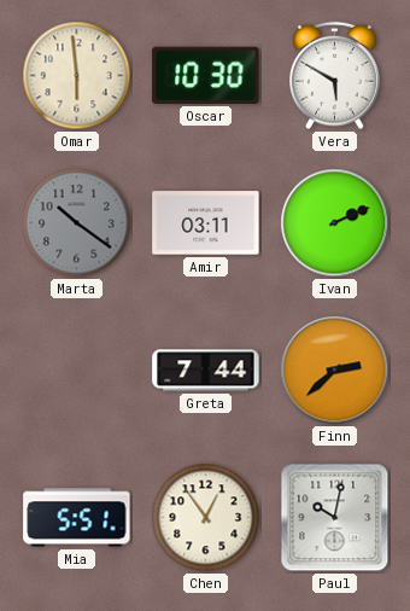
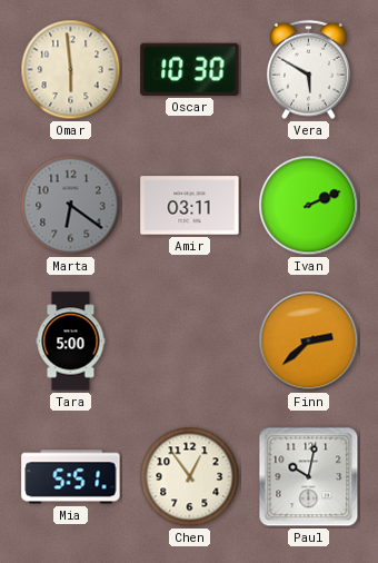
Marta: 10:21 -> 6:21
Tara: none -> 5:00
Greta: 7:44 -> none
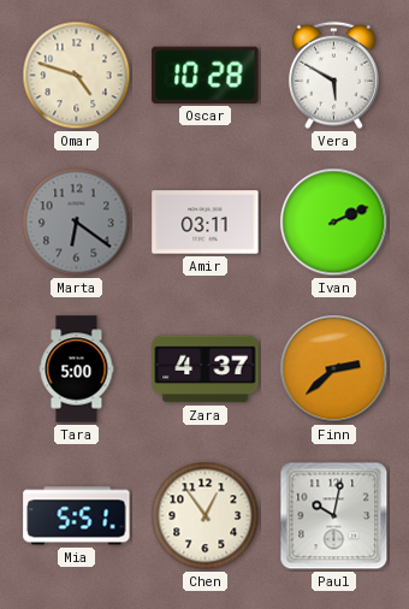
Omar: 5:59 -> 4:48
Oscar: 10:30 -> 10:28
Zara: none -> 4:37
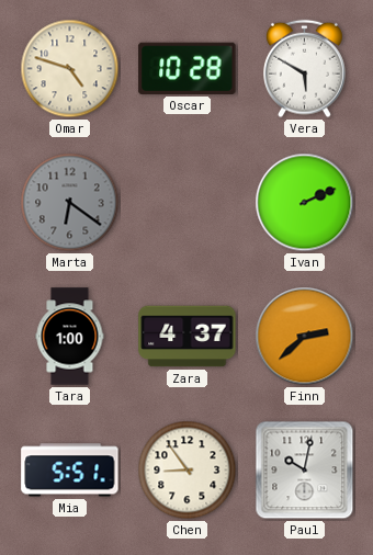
Amir: 03:11 -> none
Tara: 5:00 -> 1:00
Chen: 12:54 -> 8:54
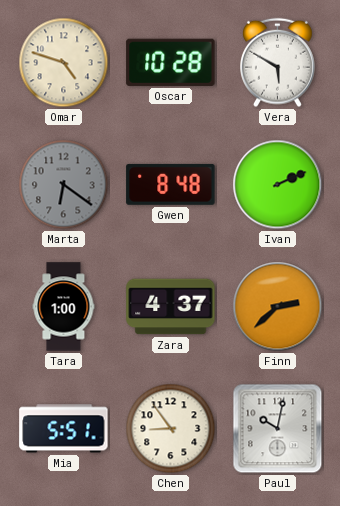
Gwen: none -> 8:48
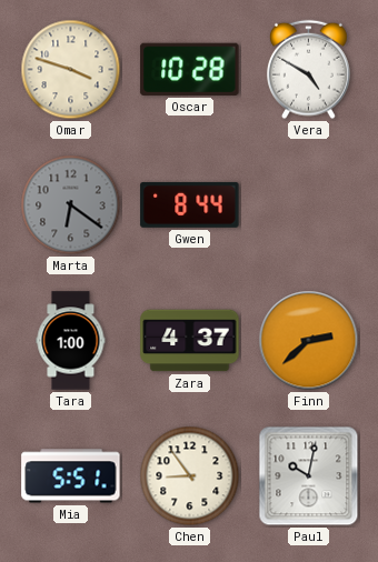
Omar: 4:48 -> 3:48
Vera: 5:50 -> 4:50
Gwen: 8:48 -> 8:44
Ivan: 2:11 -> none
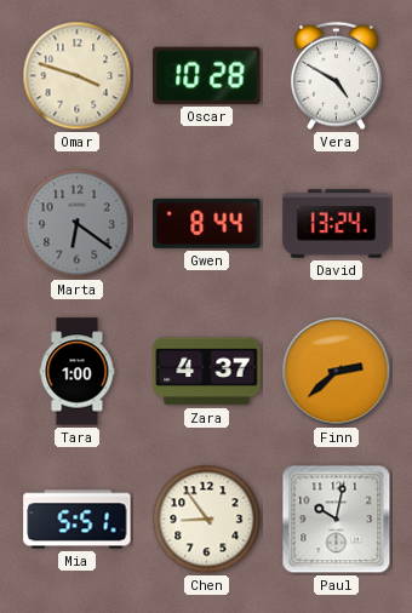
David: none -> 13:24
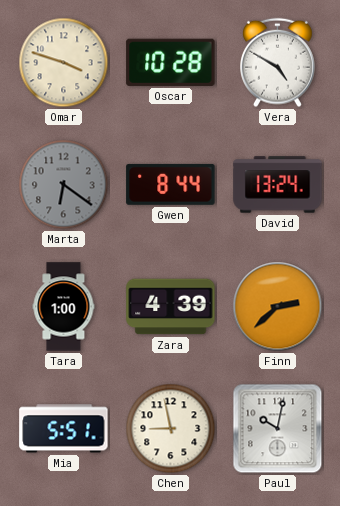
Zara: 4:37 -> 4:39
Chen: 8:54 -> 8:58
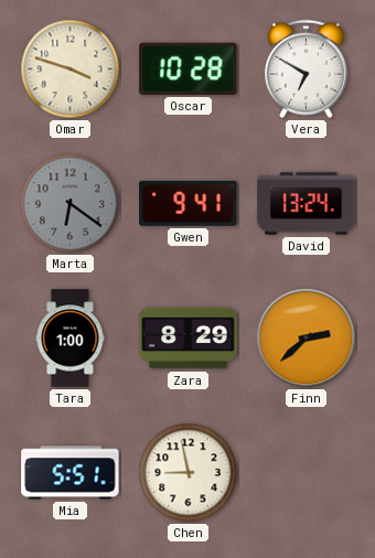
Vera: 4:50 -> 6:50
Gwen: 8:44 -> 9:41
Zara: 4:39 -> 8:29
Paul: 10:02 -> none
